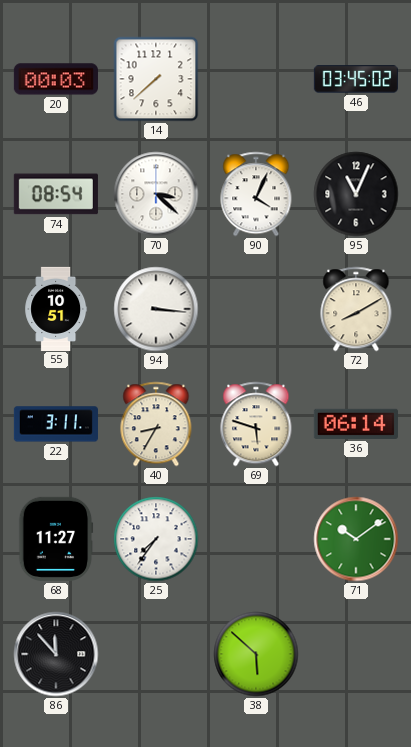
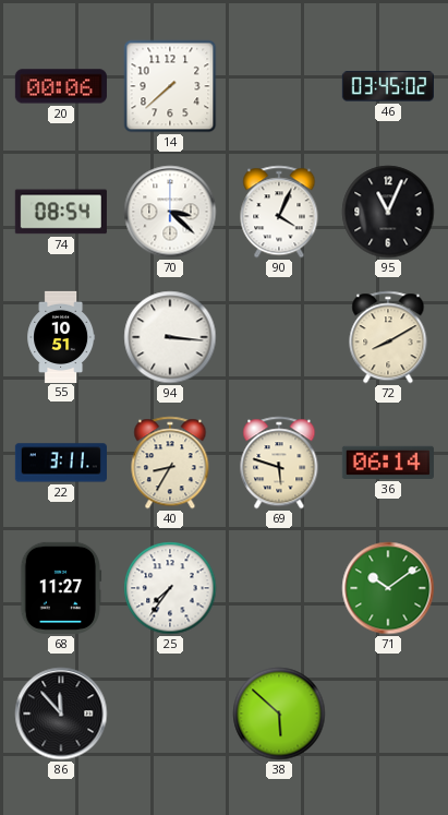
20: 00:03 -> 00:06
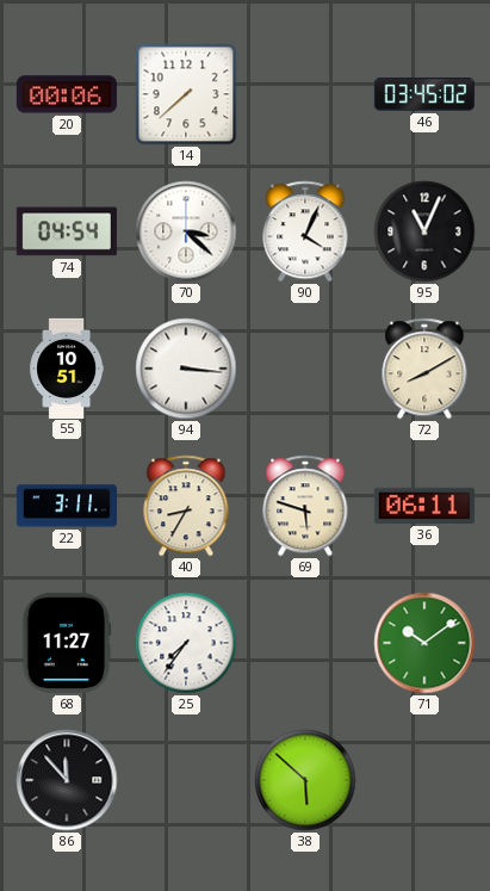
74: 08:54 -> 04:54
36: 06:14 -> 06:11
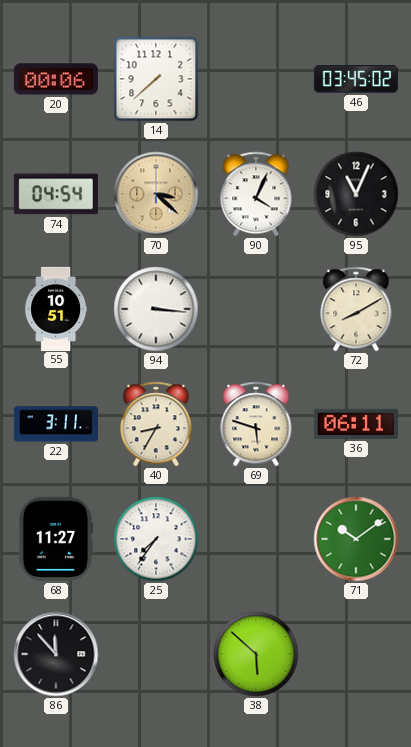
70 dial: white -> champagne
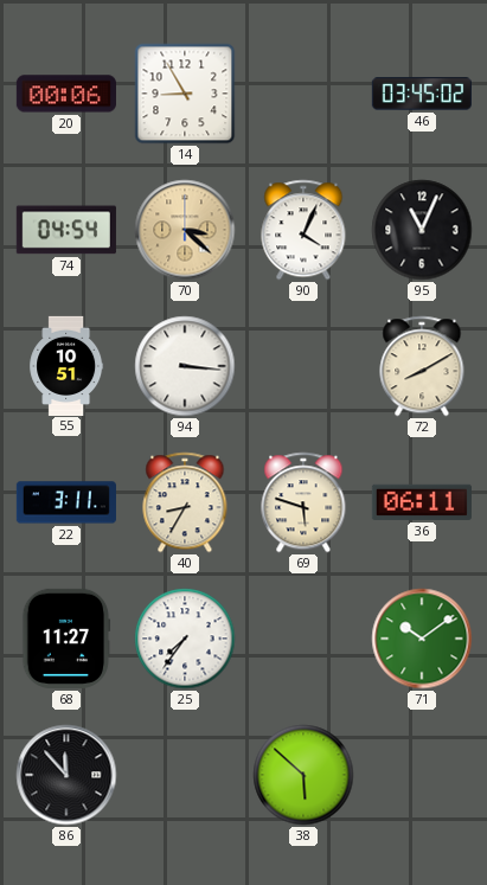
14: 7:38 -> 8:55
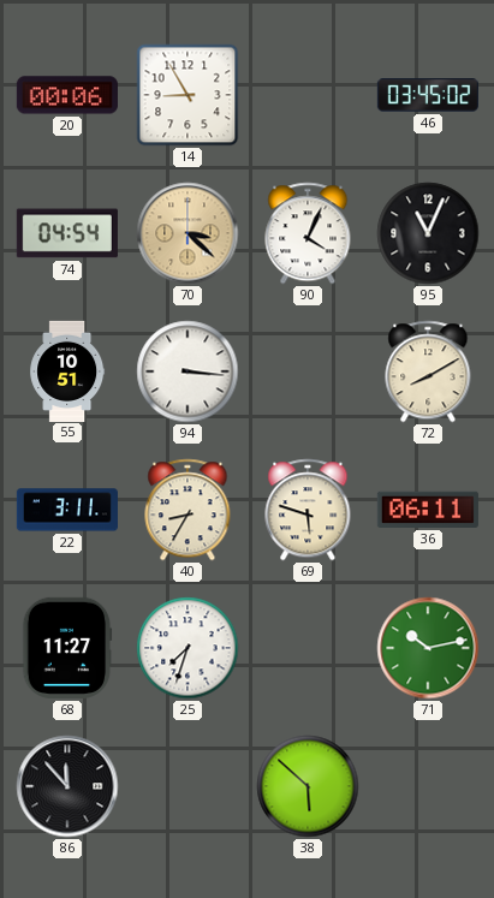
25: 7:36 -> 7:33
71: 10:09 -> 10:13
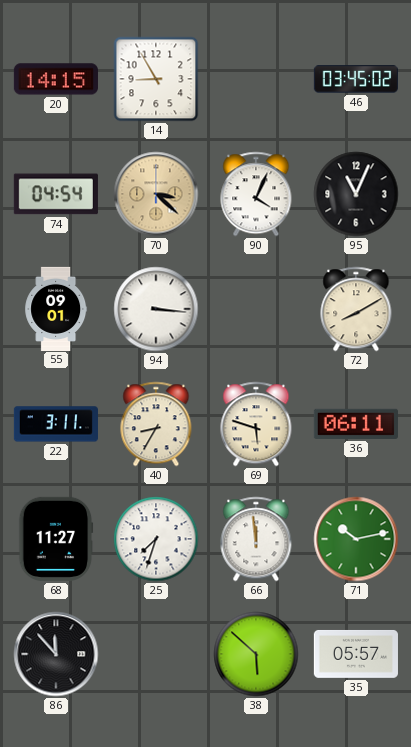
20: 00:06 -> 14:15
55: 10:51 -> 09:01
66: none -> 11:59
35: none -> 05:57
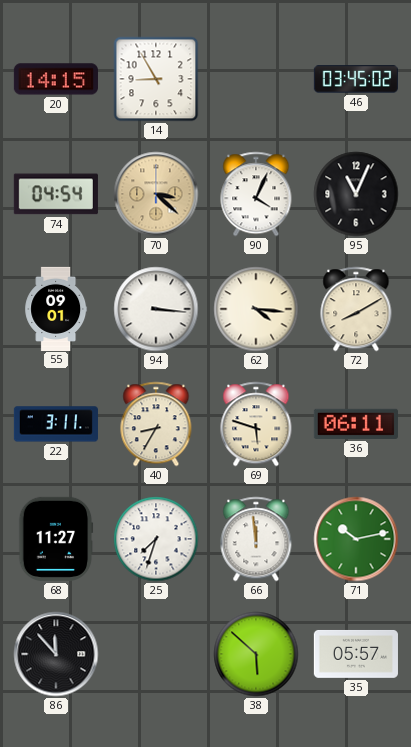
62: none -> 4:16
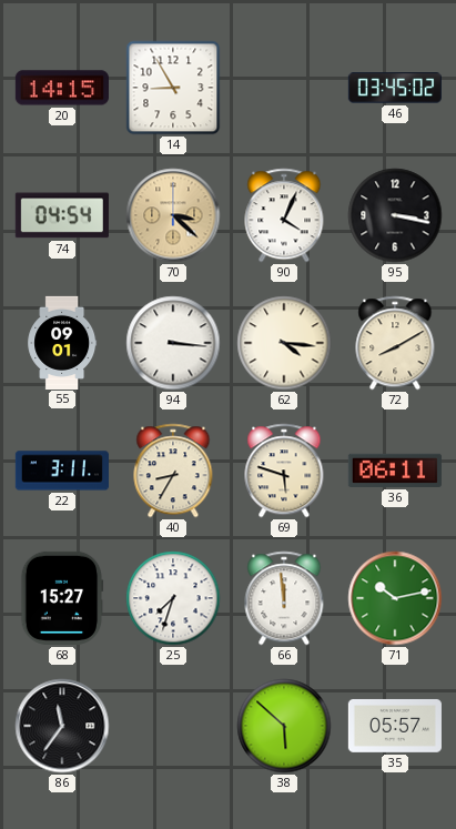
95: 11:04 -> 3:17
68: 11:27 -> 15:27
86: 11:53 -> 11:36
